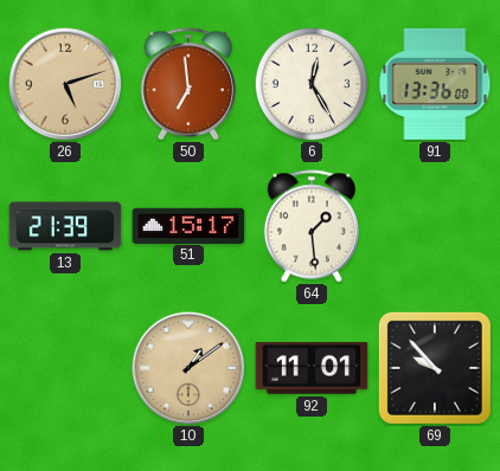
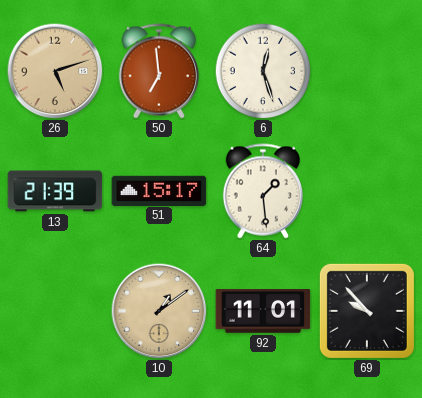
6: 12:25 -> 12:27
91: 13:36 -> none
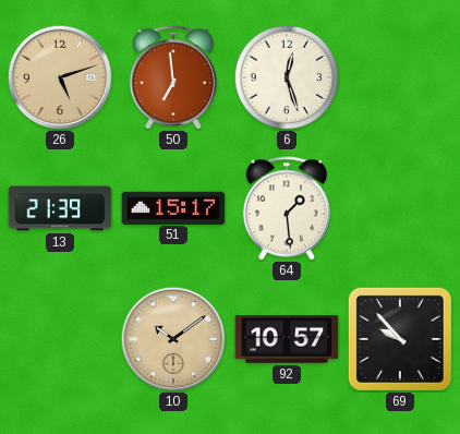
10: 1:09 -> 10:09
92: 11:01 -> 10:57
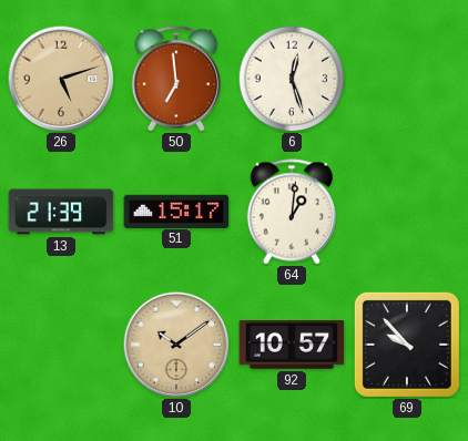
64: 1:29 -> 1:01
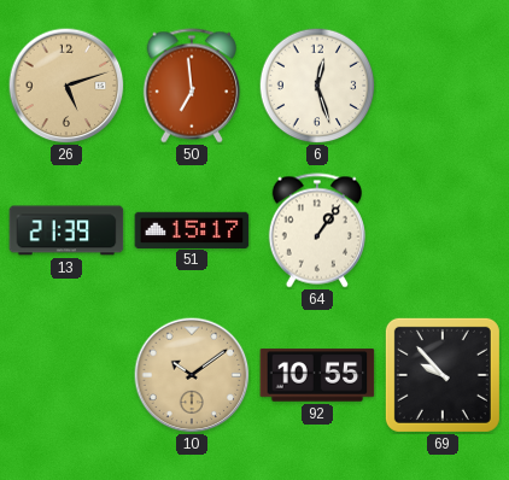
64: 1:01 -> 1:06
92: 10:57 -> 10:55
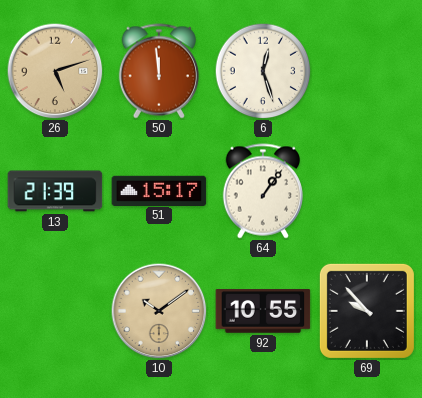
50: 6:59 -> 11:59
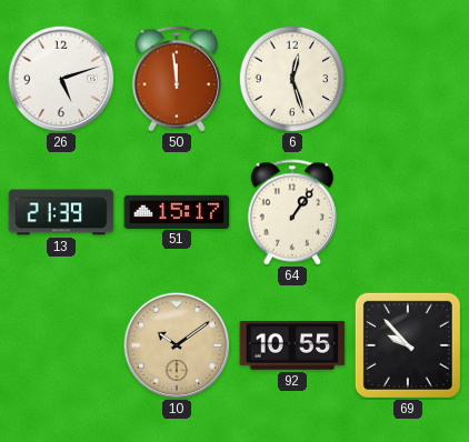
26 dial: champagne -> white
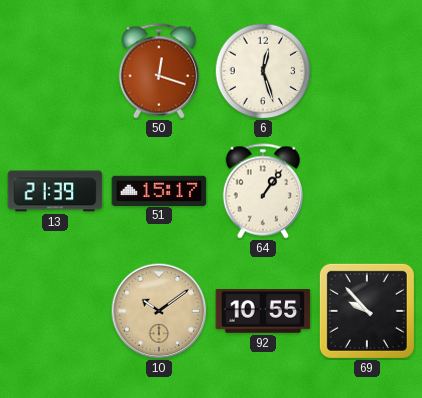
26: 5:12 -> none
50: 11:59 -> 12:18
